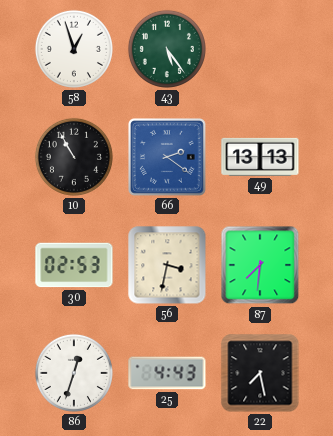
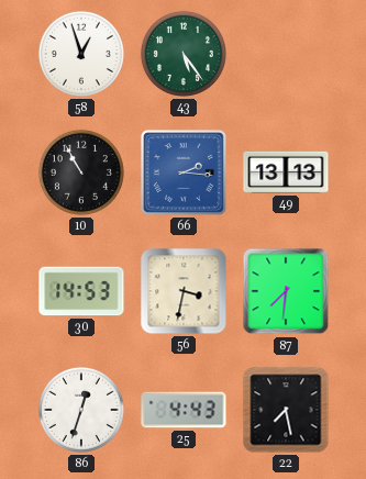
66: 2:21 -> 2:16
30: 02:53 -> 14:53
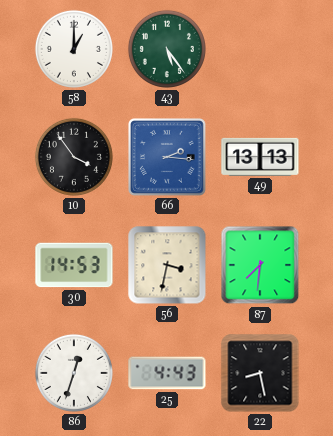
58: 12:57 -> 1:00
10: 10:55 -> 3:54
22: 7:28 -> 8:28
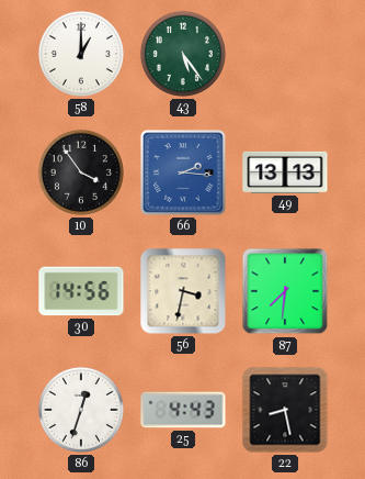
30: 14:53 -> 14:56
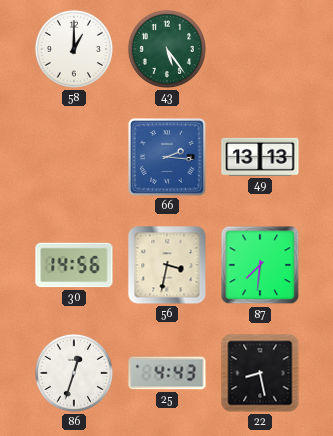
10: 3:54 -> none
